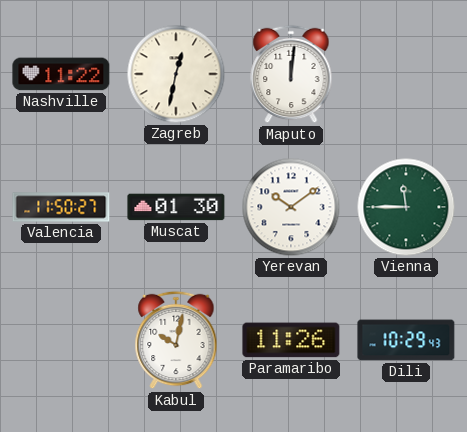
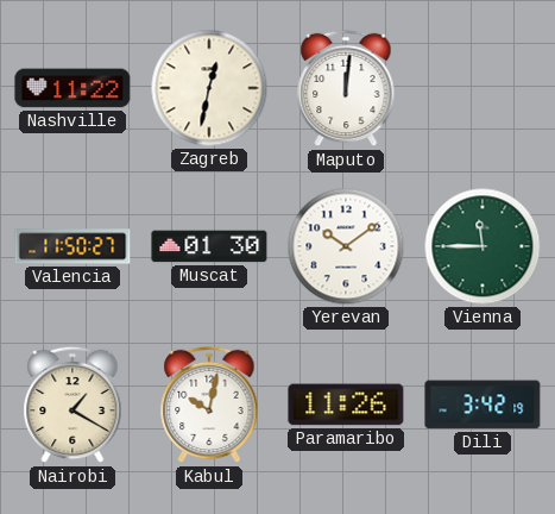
Nairobi: none -> 1:20
Dili: 10:29 -> 3:42
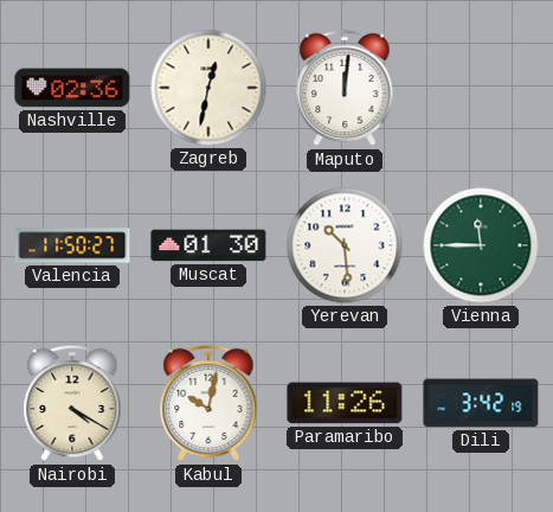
Nashville: 11:22 -> 02:36
Yerevan: 10:09 -> 10:29
Nairobi: 1:20 -> 4:20
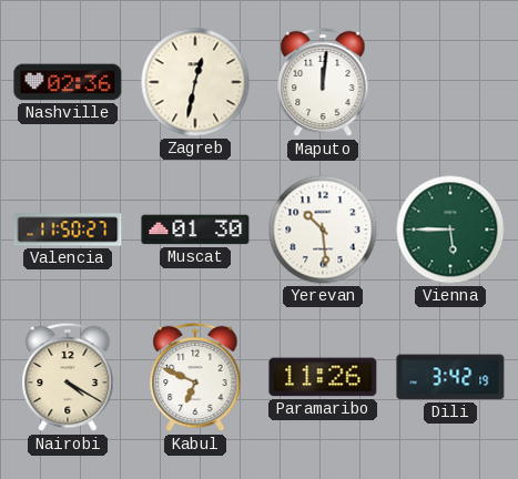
Vienna: 11:45 -> 5:45
Kabul: 10:02 -> 6:49
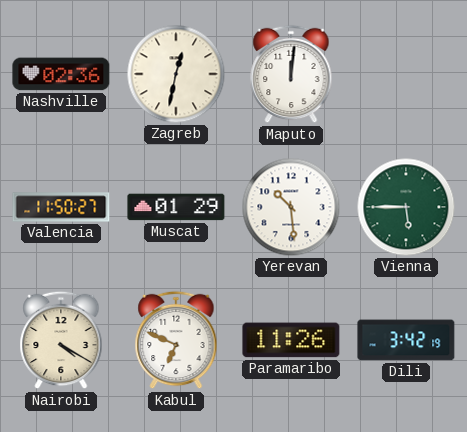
Muscat: 01:30 -> 01:29
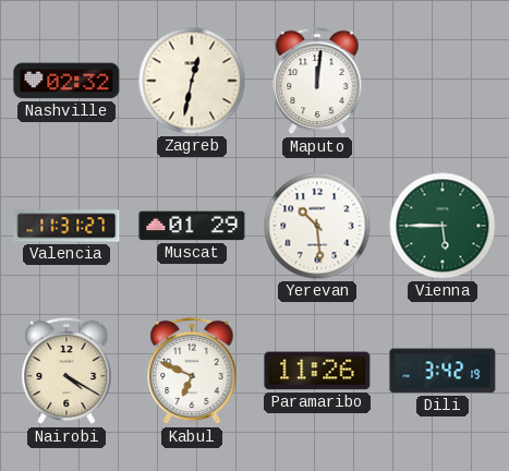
Nashville: 02:36 -> 02:32
Valencia: 11:50 -> 11:31
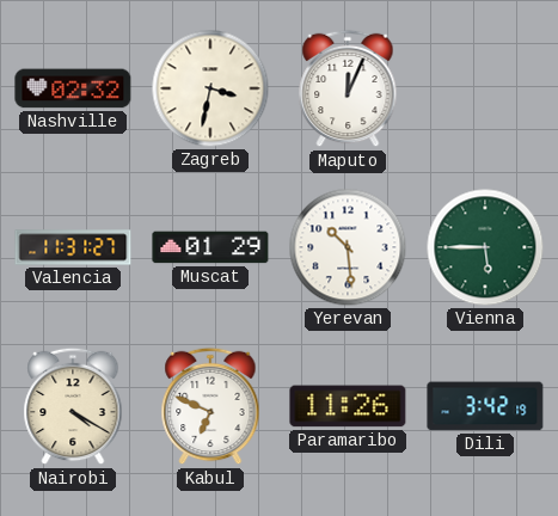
Zagreb: 12:32 -> 3:32
Maputo: 12:01 -> 12:04
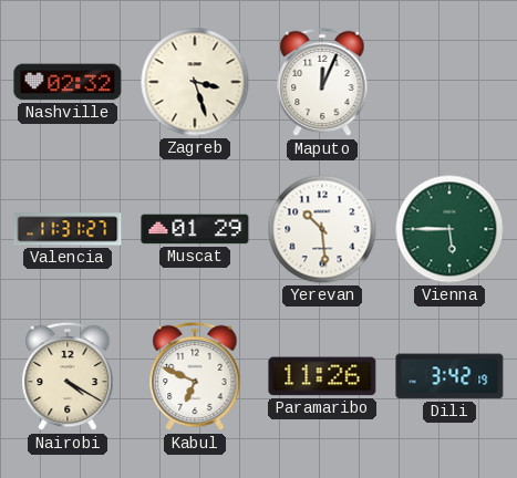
Zagreb: 3:32 -> 3:27
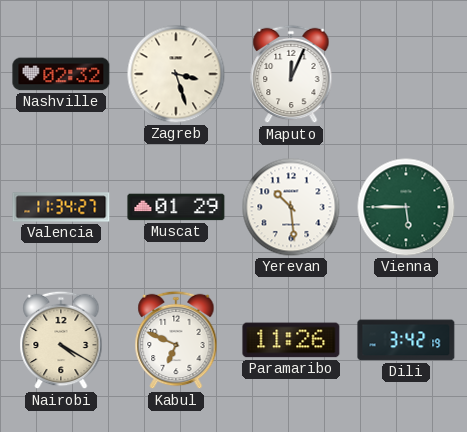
Valencia: 11:31 -> 11:34
